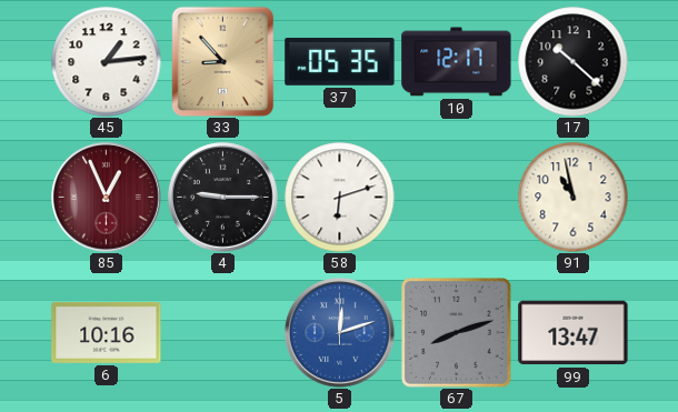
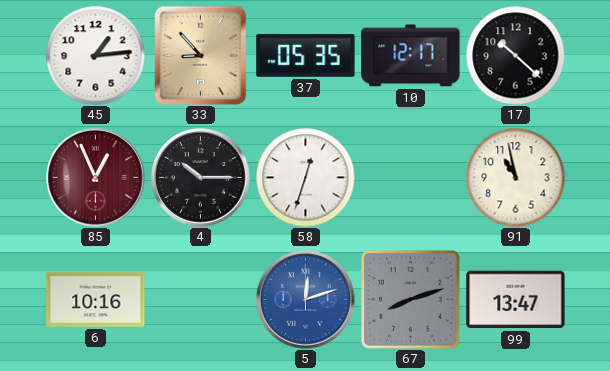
4: 9:15 -> 10:15
58: 6:12 -> 12:33
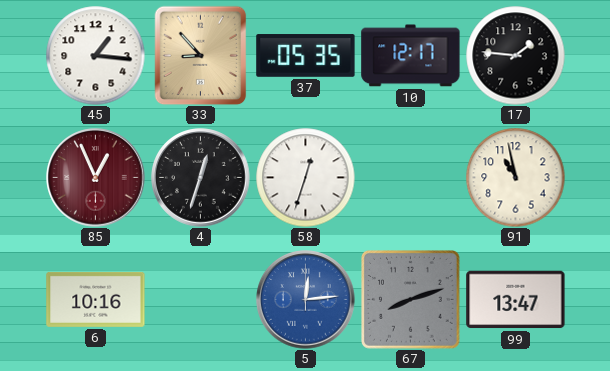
45: 1:14 -> 1:16
17: 10:22 -> 1:46
4: 10:15 -> 12:33
5: 12:12 -> 12:14
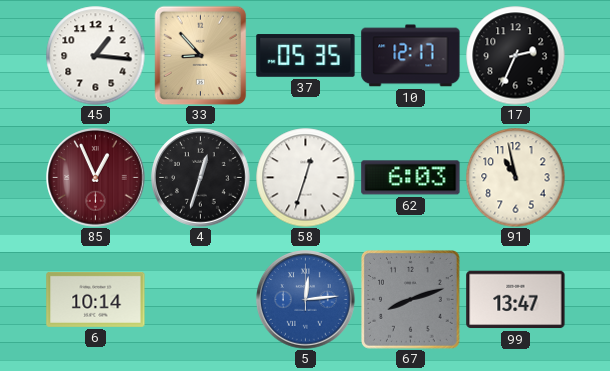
17: 1:46 -> 2:34
62: none -> 6:03
6: 10:16 -> 10:14
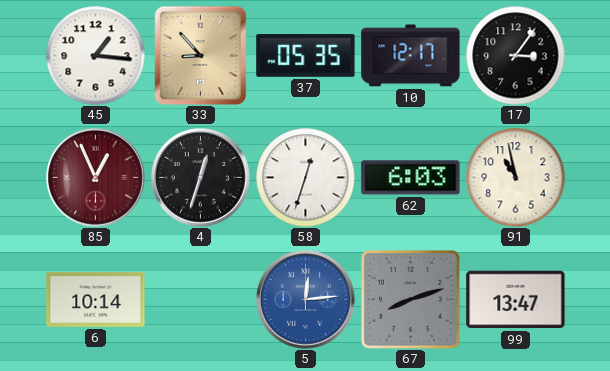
17: 2:34 -> 3:06
